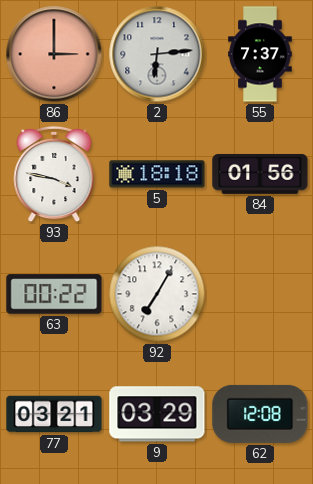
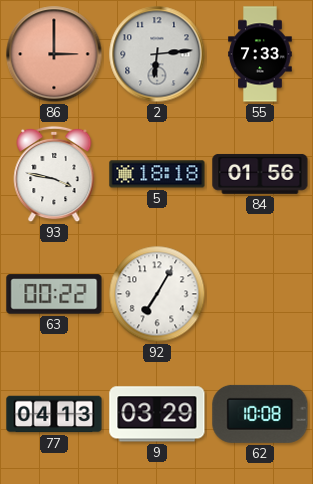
55: 7:37 -> 7:33
77: 03:21 -> 04:13
62: 12:08 -> 10:08
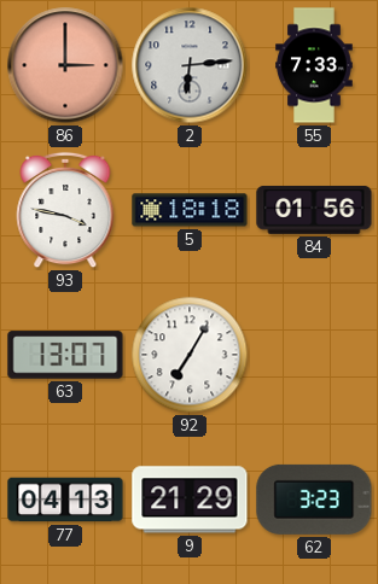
63: 00:22 -> 13:07
9: 03:29 -> 21:29
62: 10:08 -> 3:23
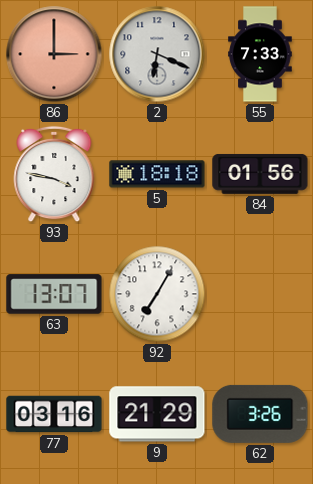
2: 6:14 -> 6:19
77: 04:13 -> 03:16
62: 3:23 -> 3:26
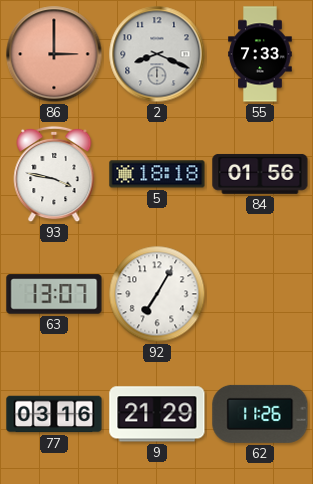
2: 6:19 -> 8:19
62: 3:26 -> 11:26
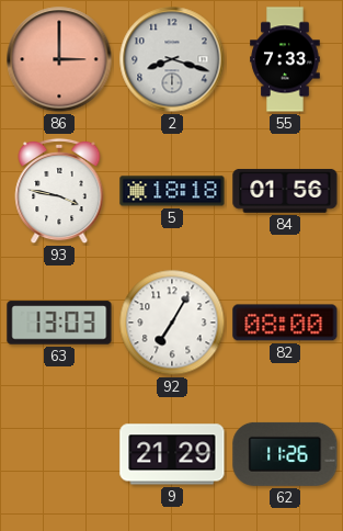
2: 8:19 -> 8:18
63: 13:07 -> 13:03
82: none -> 08:00
77: 03:16 -> none
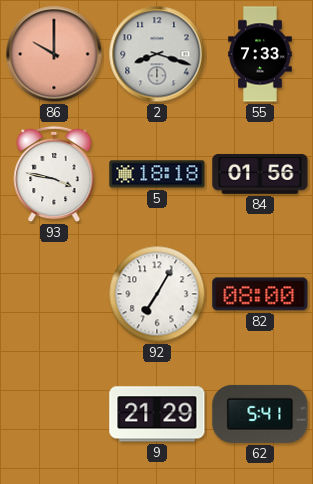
86: 3:00 -> 10:00
63: 13:03 -> none
62: 11:26 -> 5:41
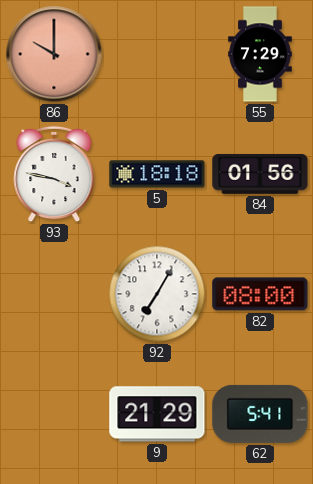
2: 8:18 -> none
55: 7:33 -> 7:29
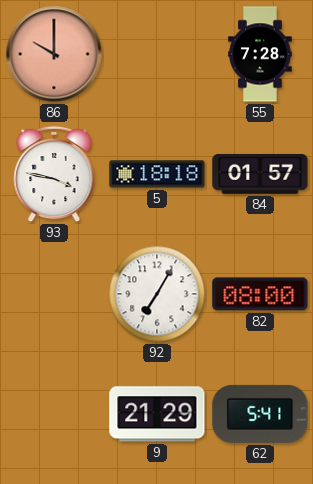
55: 7:29 -> 7:28
84: 01:56 -> 01:57
